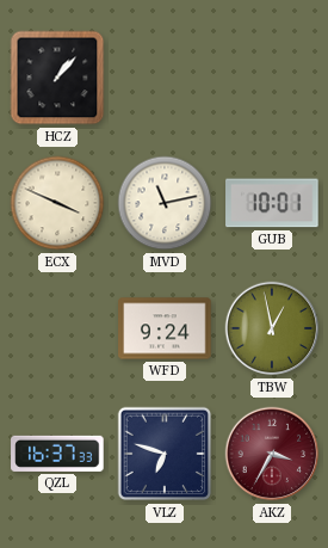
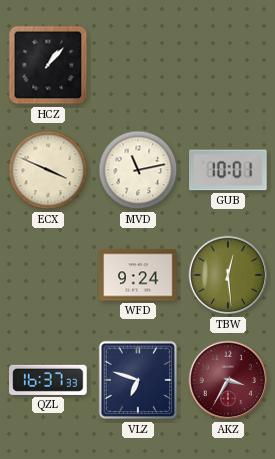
TBW: 12:58 -> 12:29
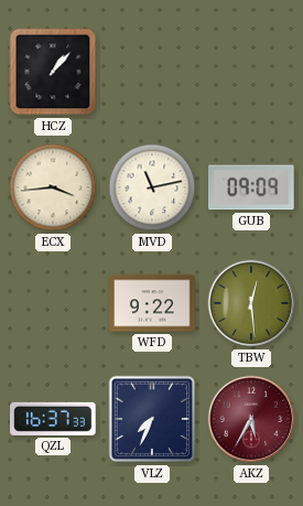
ECX: 3:49 -> 3:44
GUB: 10:01 -> 09:09
WFD: 9:24 -> 9:22
VLZ: 6:48 -> 7:34
AKZ: 3:35 -> 5:35
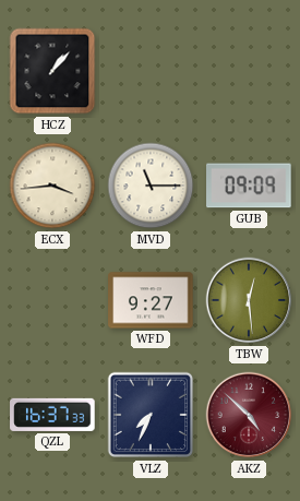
MVD: 11:13 -> 11:15
WFD: 9:22 -> 9:27
AKZ: 5:35 -> 4:52
